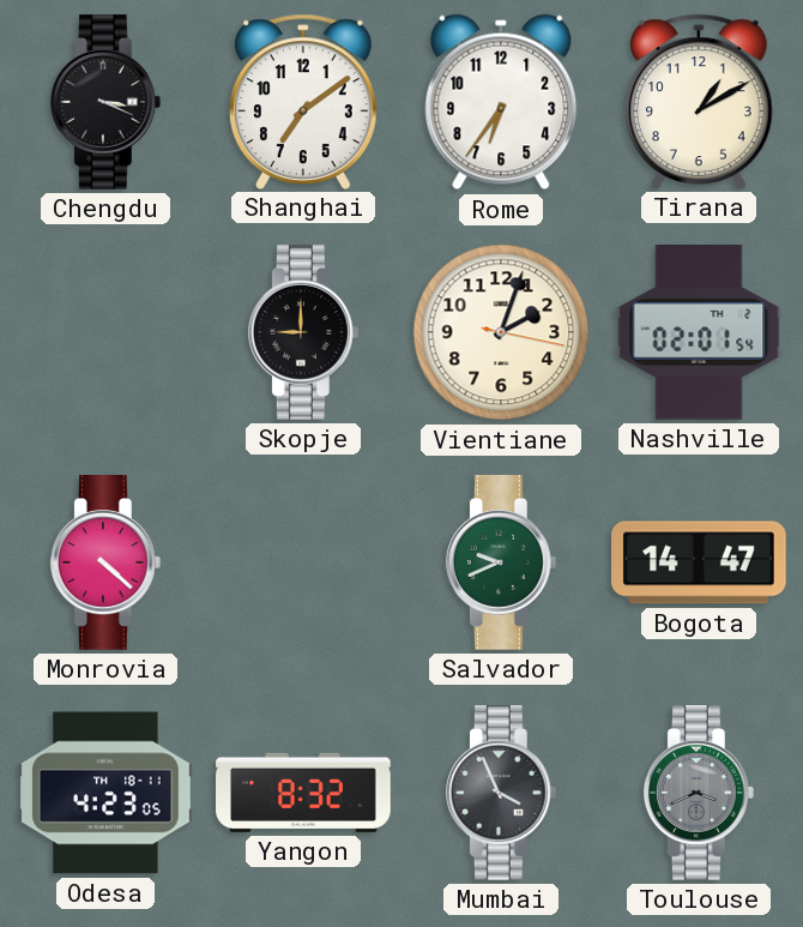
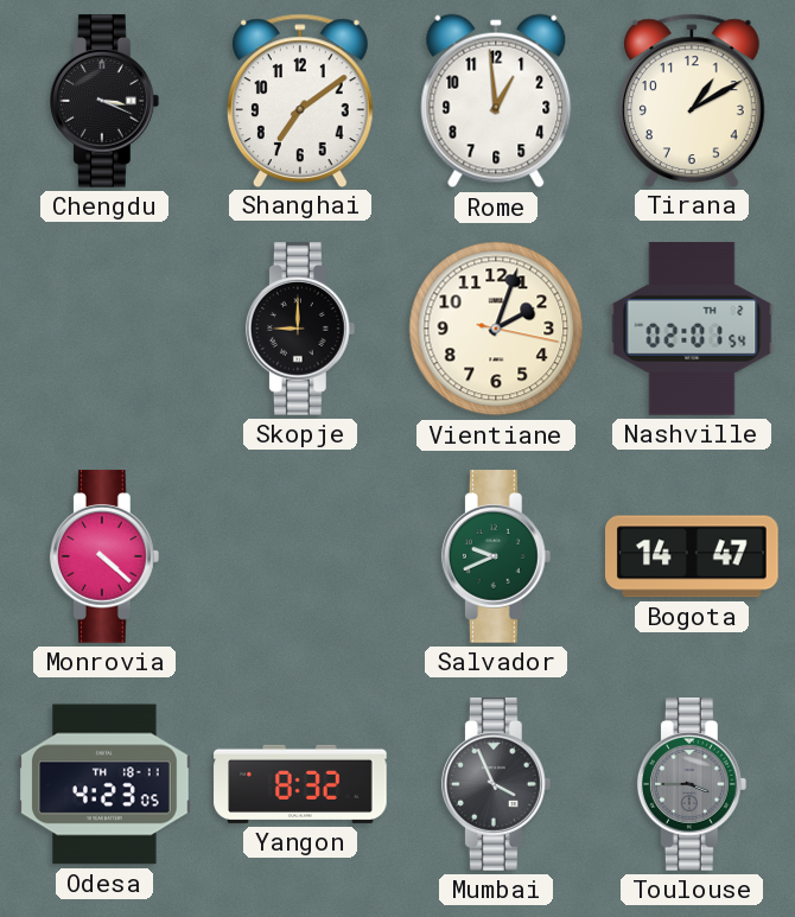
Rome: 6:36 -> 12:59
Toulouse: 3:41 -> 3:45
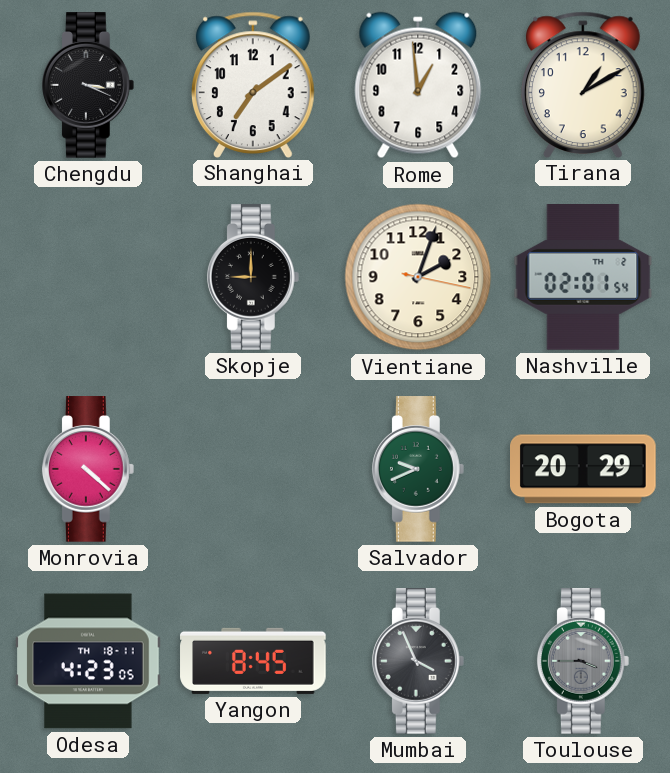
Bogota: 14:47 -> 20:29
Yangon: 8:32 -> 8:45
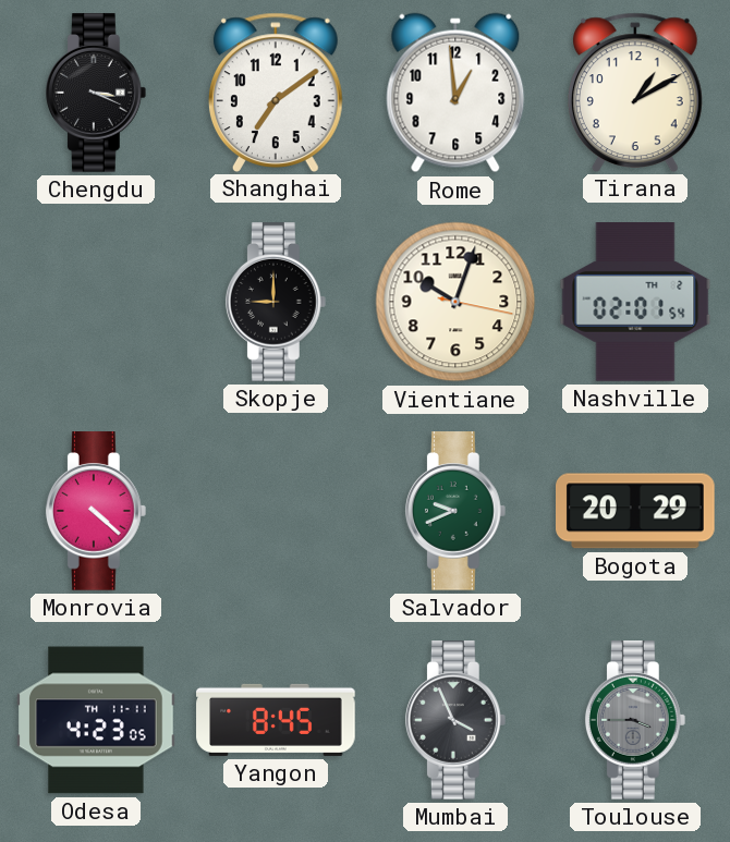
Vientiane: 2:03 -> 10:03
Odesa date: TH 18-11 -> TH 11-11
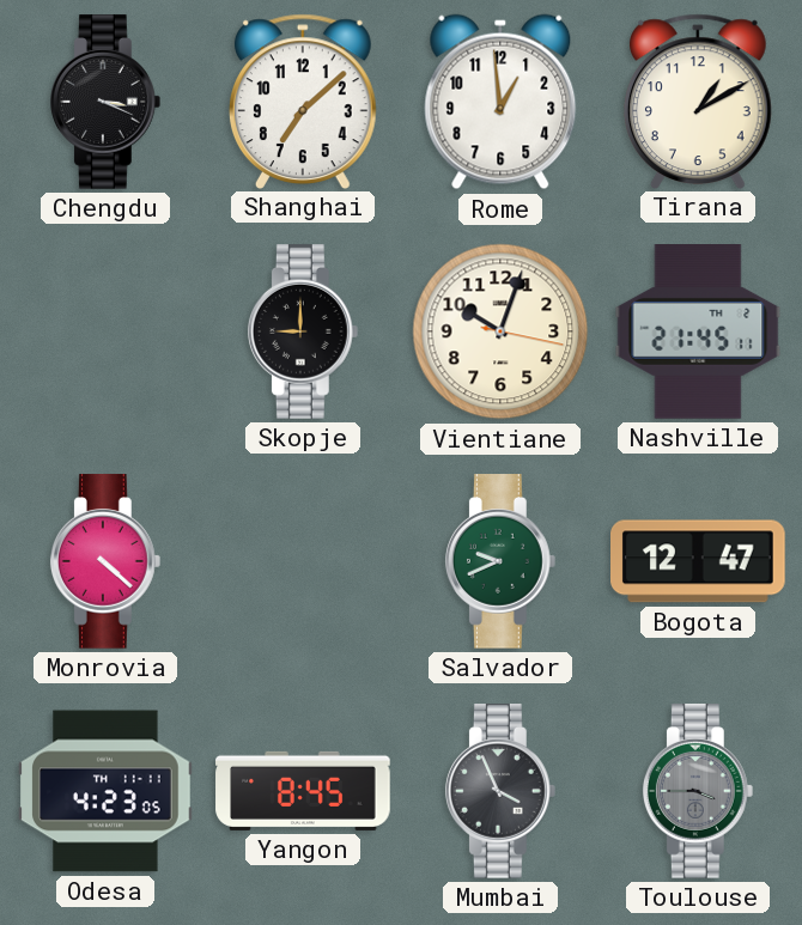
Shanghai: 7:09 -> 7:08
Nashville: 02:01 -> 21:45
Bogota: 20:29 -> 12:47
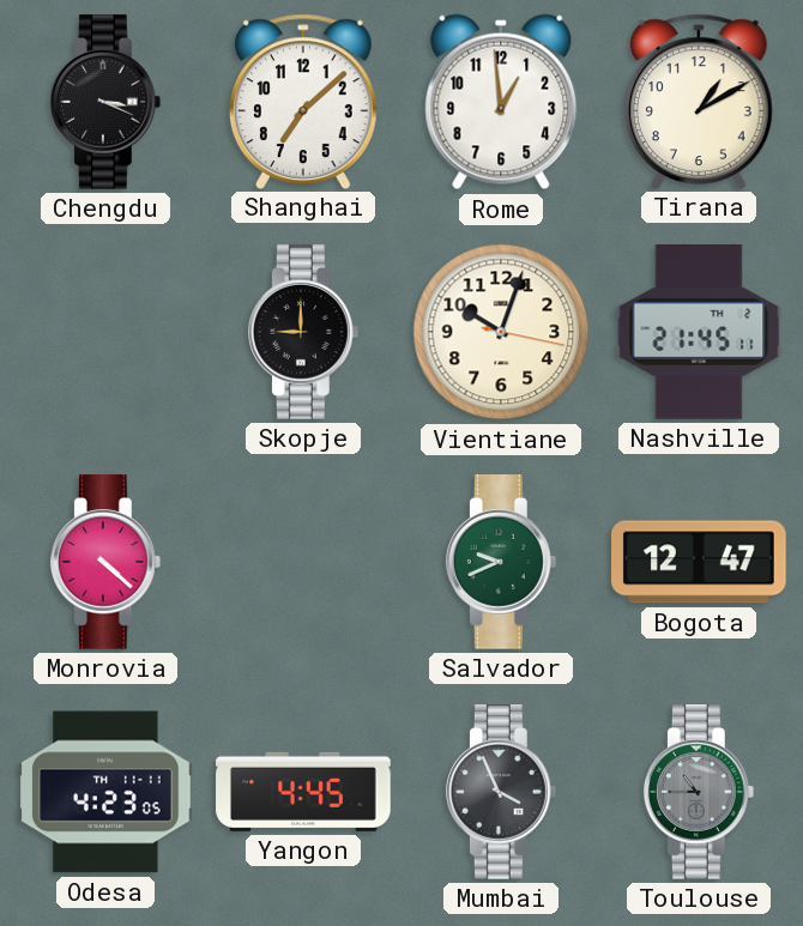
Yangon: 8:45 -> 4:45
Toulouse: 3:45 -> 10:45
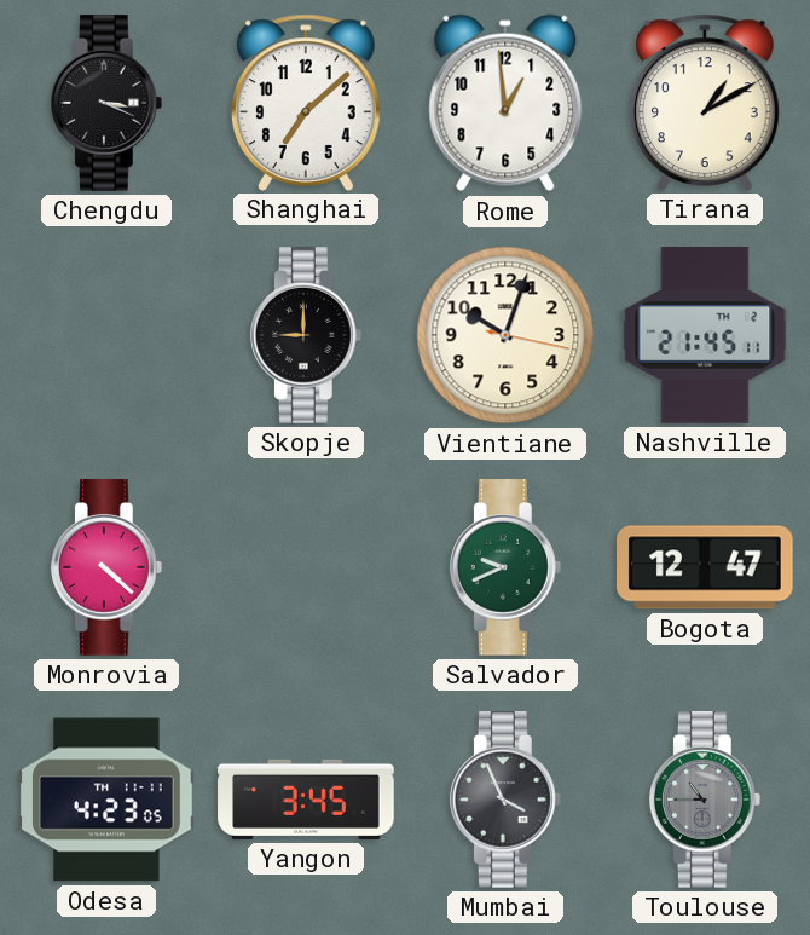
Yangon: 4:45 -> 3:45
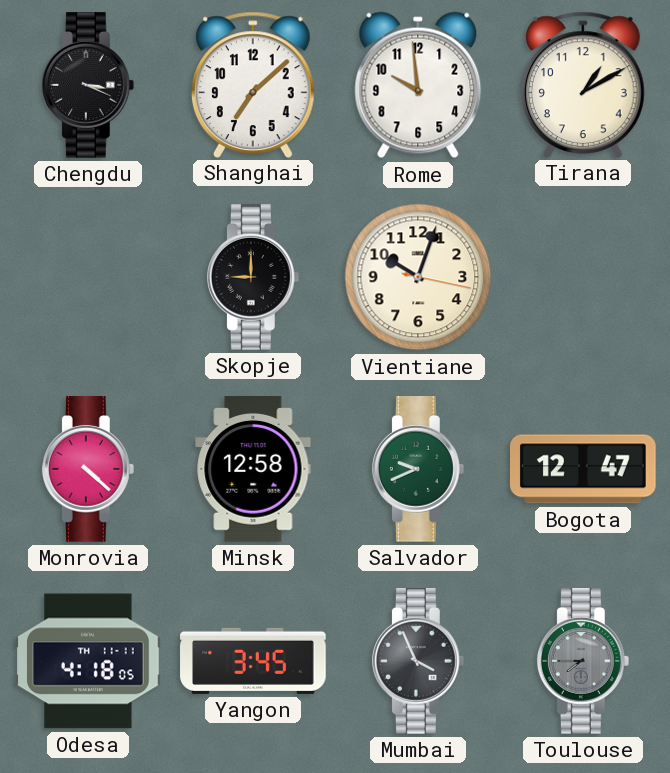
Rome: 12:59 -> 9:59
Nashville: 21:45 -> none
Minsk: none -> 12:58
Odesa: 4:23 -> 4:18
Toulouse: 10:45 -> 7:45
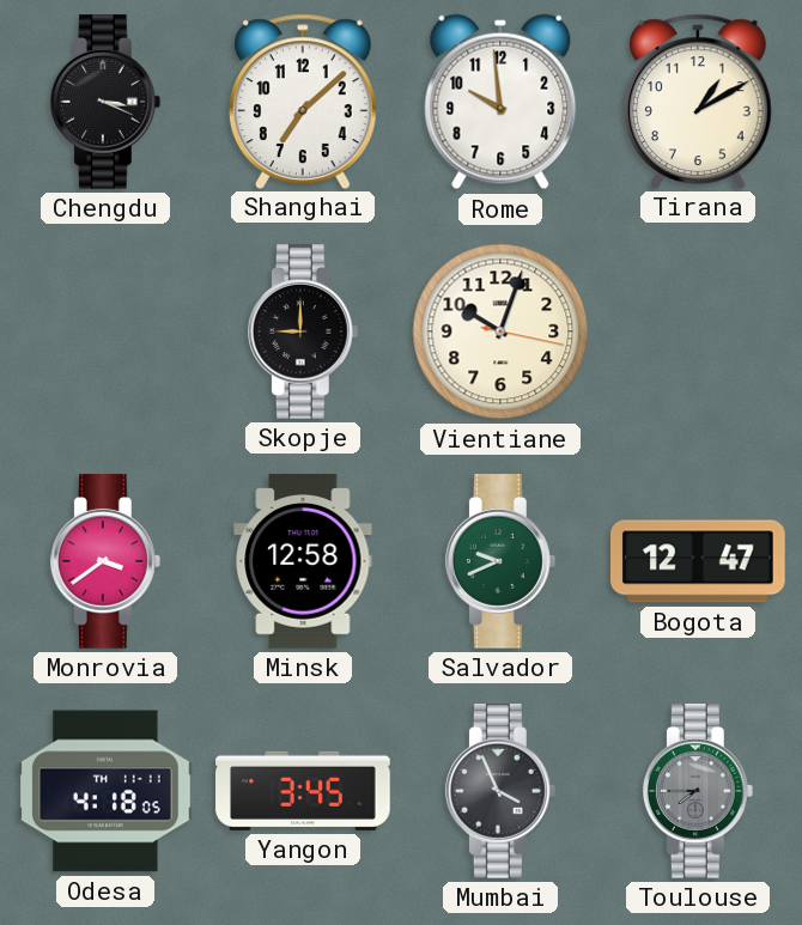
Monrovia: 4:22 -> 3:39
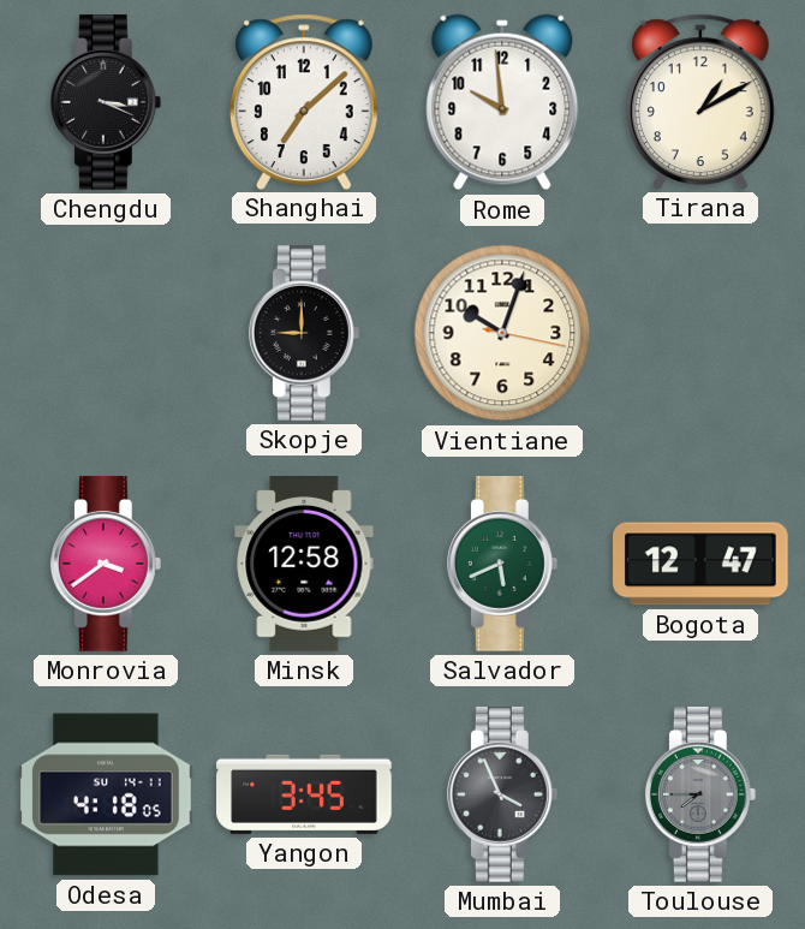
Salvador: 9:41 -> 5:41
Odesa date: TH 11-11 -> SU 14-11
